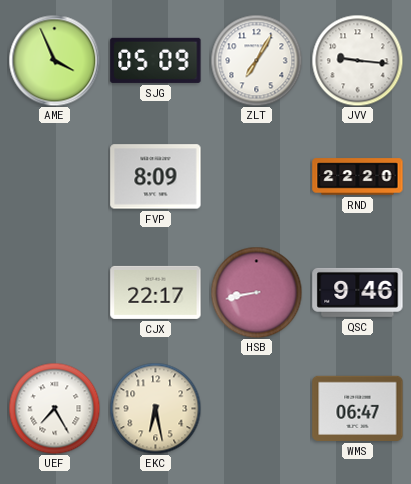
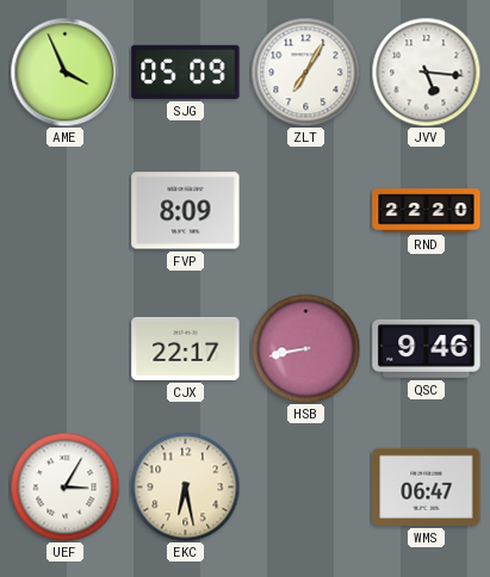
JVV: 9:16 -> 5:16
UEF: 7:25 -> 3:05
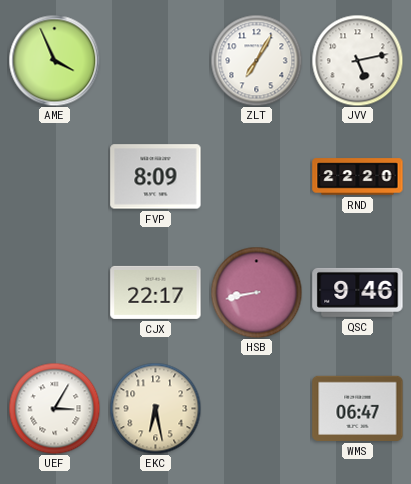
SJG: 05:09 -> none
JVV: 5:16 -> 5:13
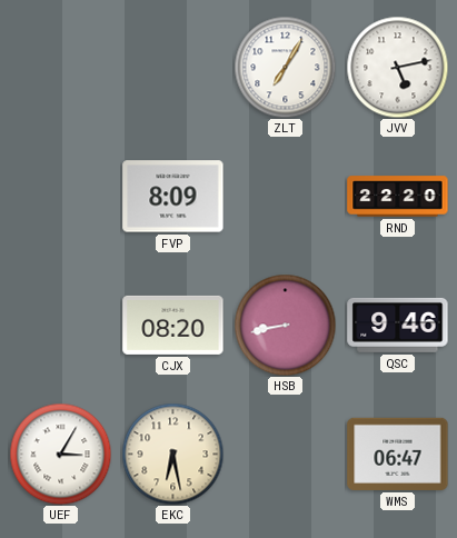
AME: 3:56 -> none
CJX: 22:17 -> 08:20
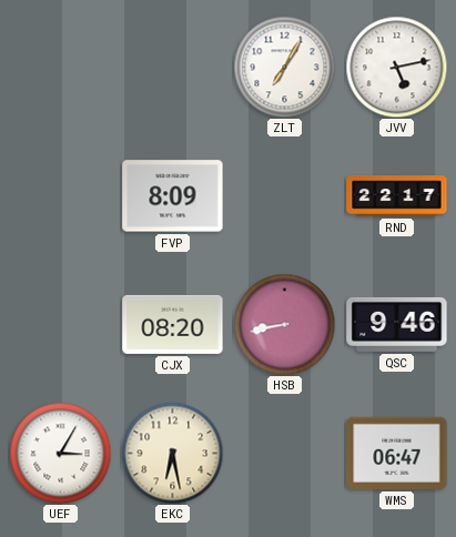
RND: 22:20 -> 22:17
